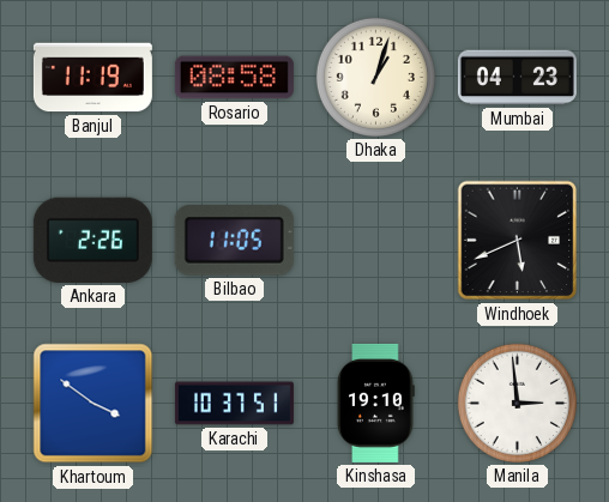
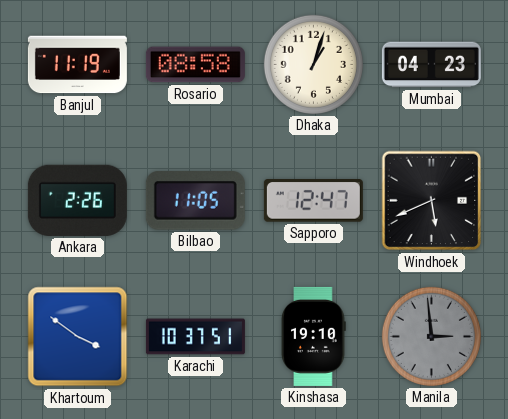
Sapporo: none -> 12:47
Manila dial: white -> grey
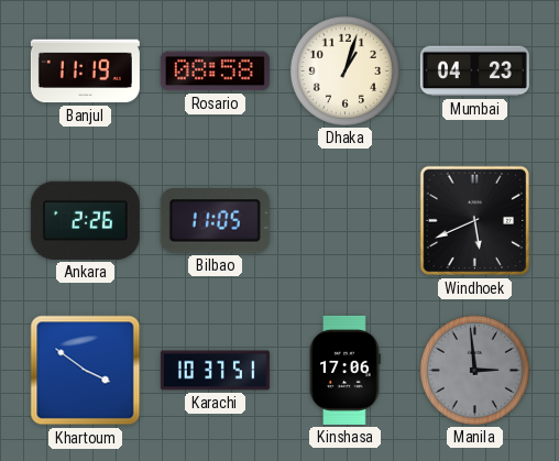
Sapporo: 12:47 -> none
Kinshasa: 19:10 -> 17:06
